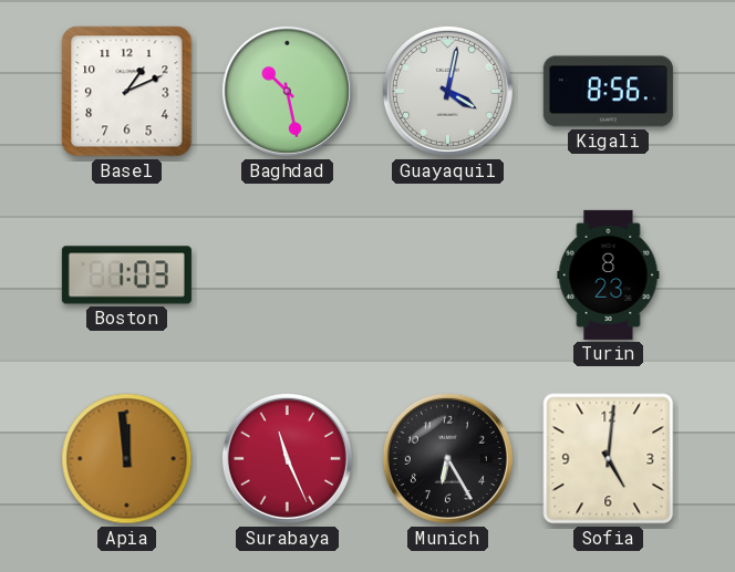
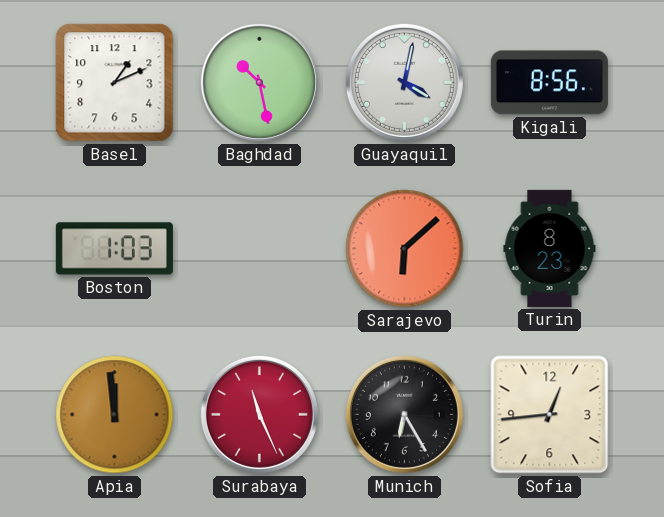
Sarajevo: none -> 6:08
Sofia: 5:01 -> 12:44
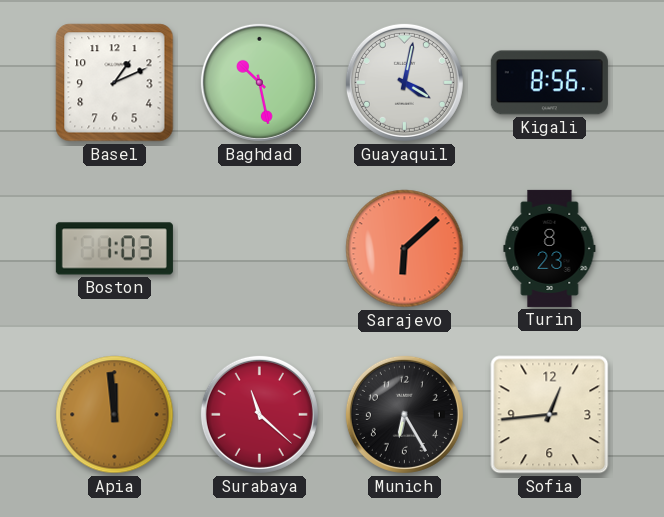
Surabaya: 11:26 -> 11:22
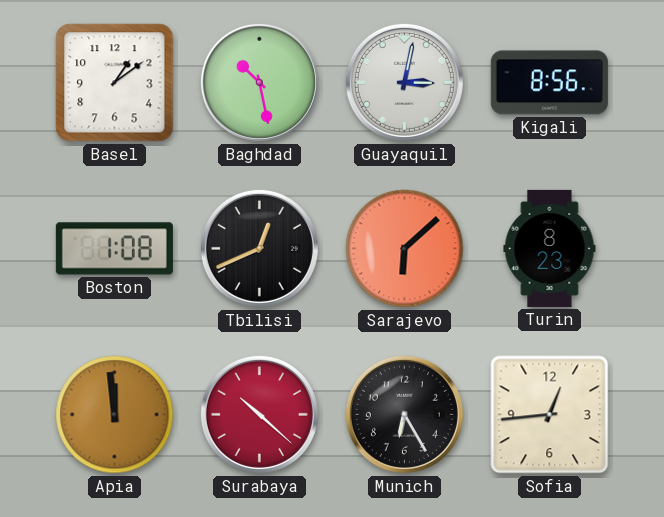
Basel: 1:11 -> 1:09
Guayaquil: 4:02 -> 3:02
Boston: 1:03 -> 1:08
Tbilisi: none -> 12:41
Surabaya: 11:22 -> 10:22
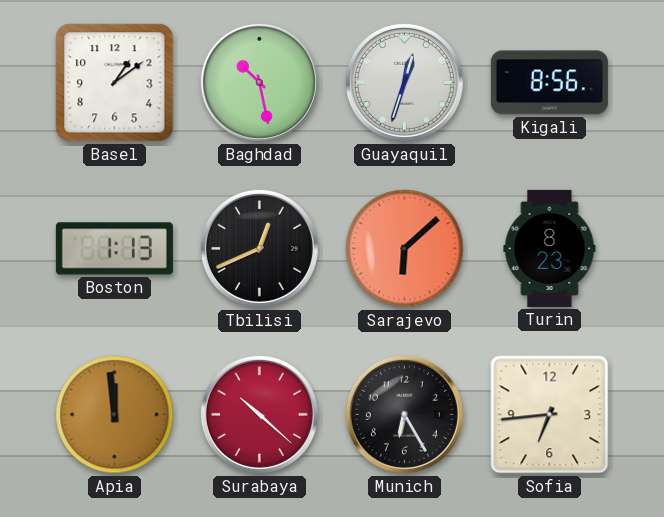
Guayaquil: 3:02 -> 12:33
Boston: 1:08 -> 1:13
Sofia: 12:44 -> 6:44
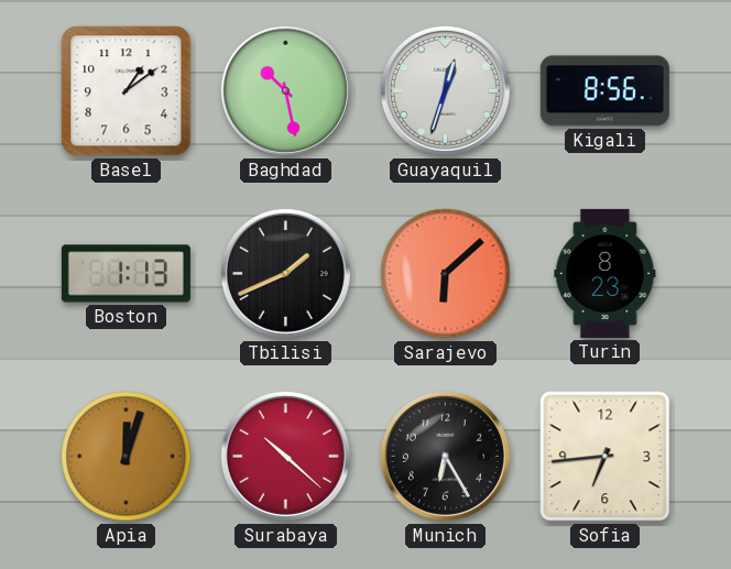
Tbilisi: 12:41 -> 1:41
Apia: 11:59 -> 12:03
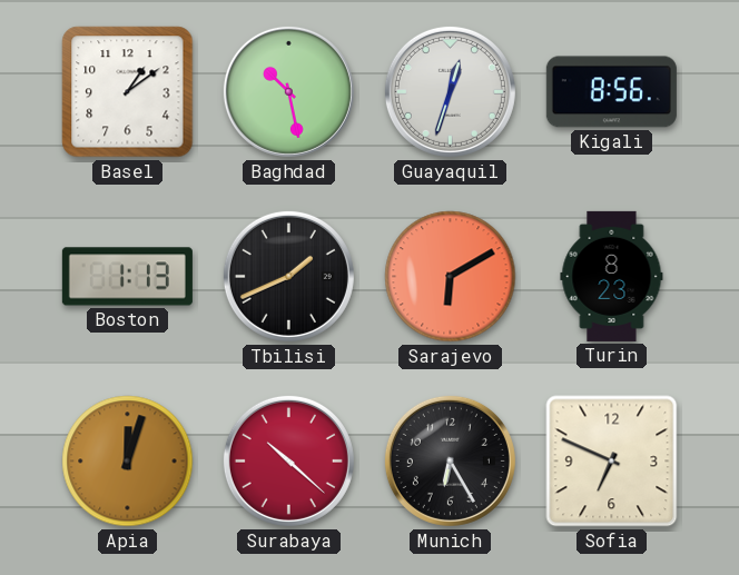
Sarajevo: 6:08 -> 6:10
Sofia: 6:44 -> 6:49
